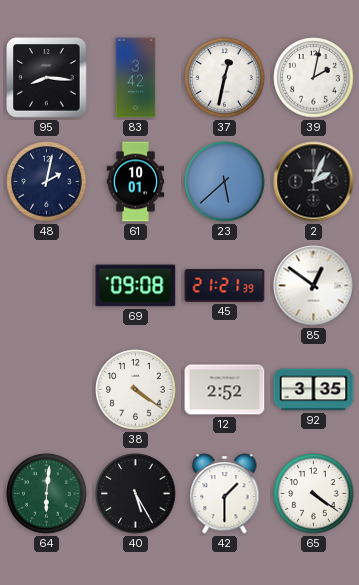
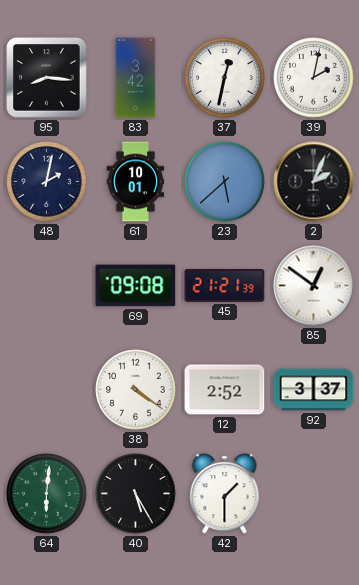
92: 3:35 -> 3:37
65: 4:21 -> none
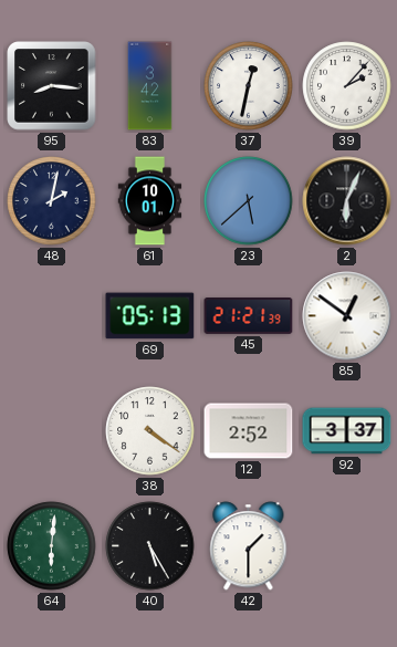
39: 2:02 -> 2:07
2: 2:04 -> 6:04
69: 09:08 -> 05:13
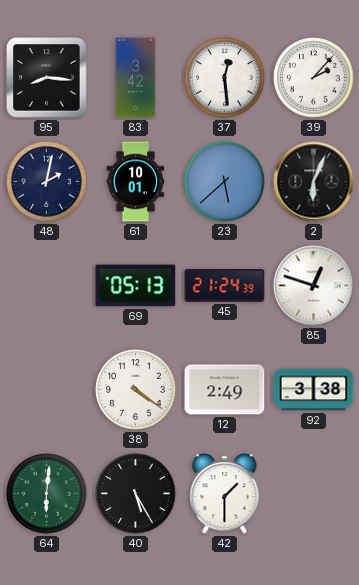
37: 12:32 -> 12:29
45: 21:21 -> 21:24
85: 12:51 -> 12:48
12: 2:52 -> 2:49
92: 3:37 -> 3:38
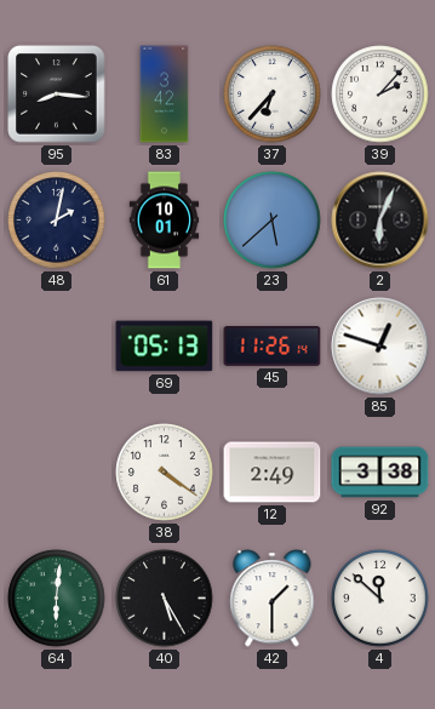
37: 12:29 -> 6:37
45: 21:24 -> 11:26
4: none -> 11:52
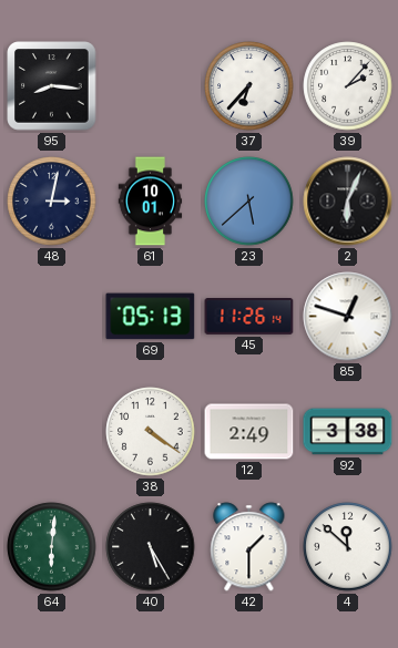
83: 3:42 -> none
48: 2:02 -> 3:02
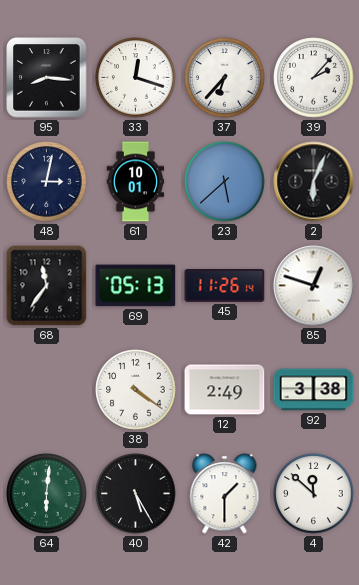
33: none -> 12:18
68: none -> 11:36
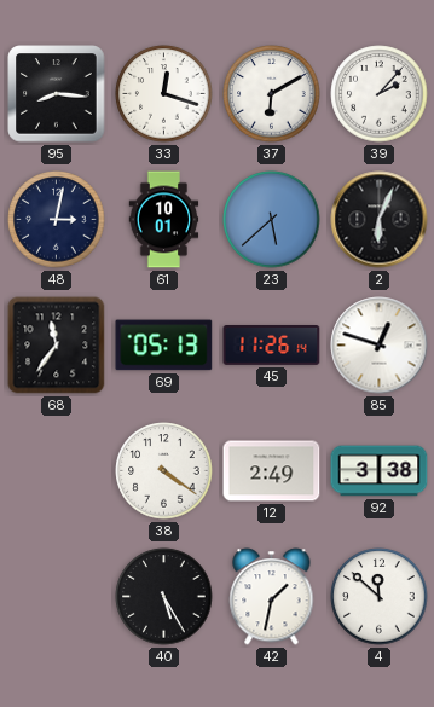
37: 6:37 -> 6:10
64: 6:01 -> none
42: 1:30 -> 1:32
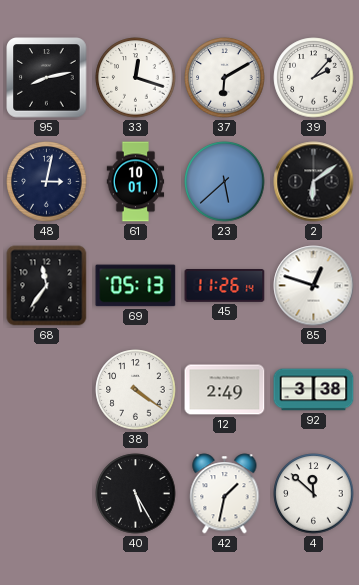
95: 8:16 -> 8:13
2: 6:04 -> 6:09
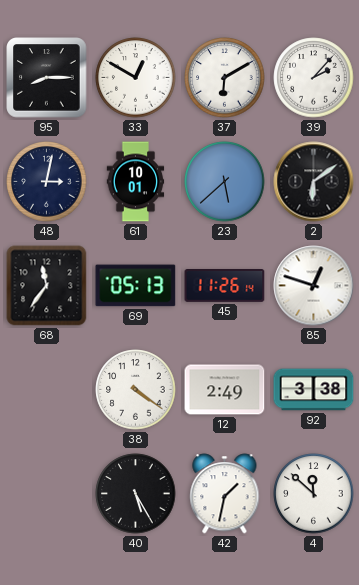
95: 8:13 -> 8:15
33: 12:18 -> 12:50
